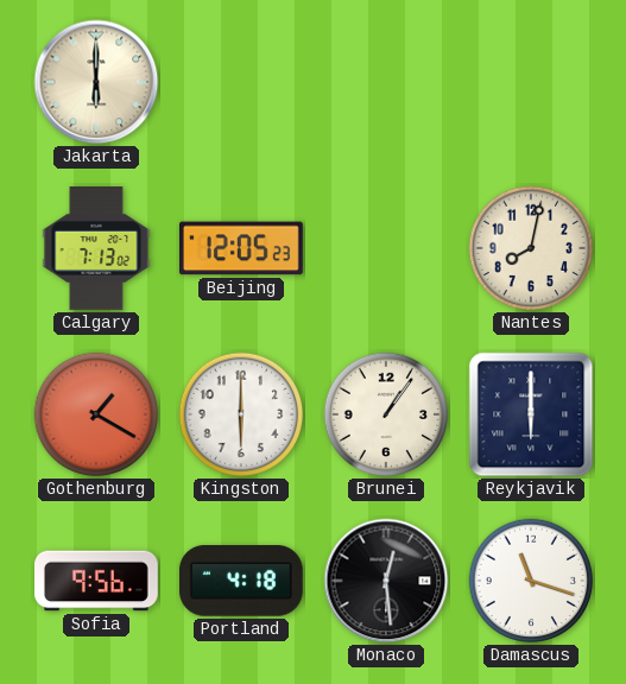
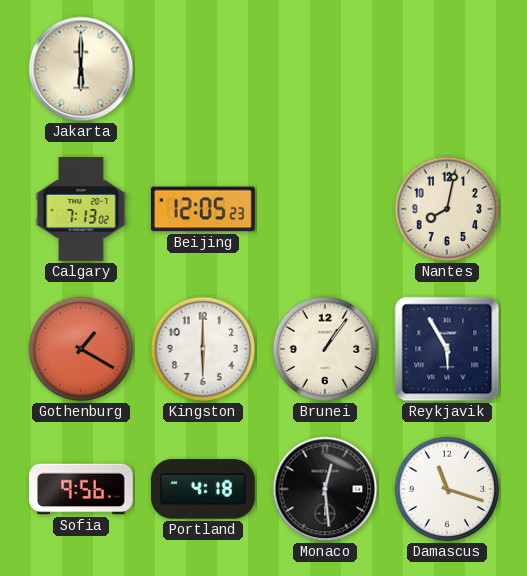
Reykjavik: 6:00 -> 5:55
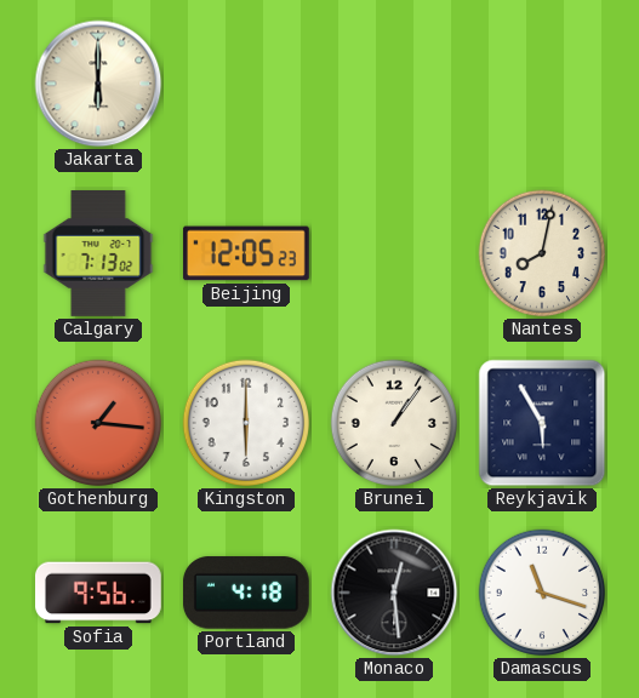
Gothenburg: 1:20 -> 1:16
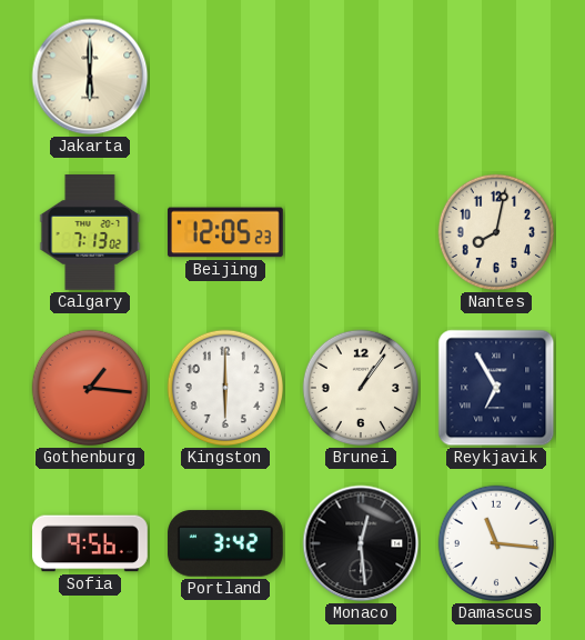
Reykjavik: 5:55 -> 6:55
Portland: 4:18 -> 3:42
Damascus: 11:18 -> 11:16
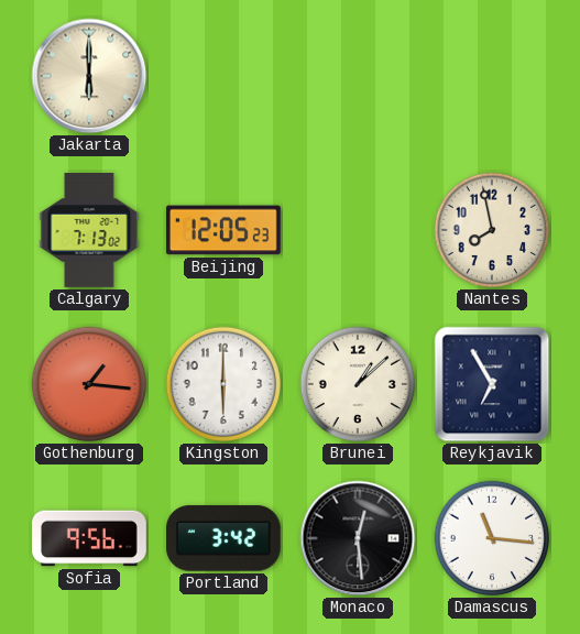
Nantes: 8:02 -> 7:58
Brunei: 1:06 -> 1:08
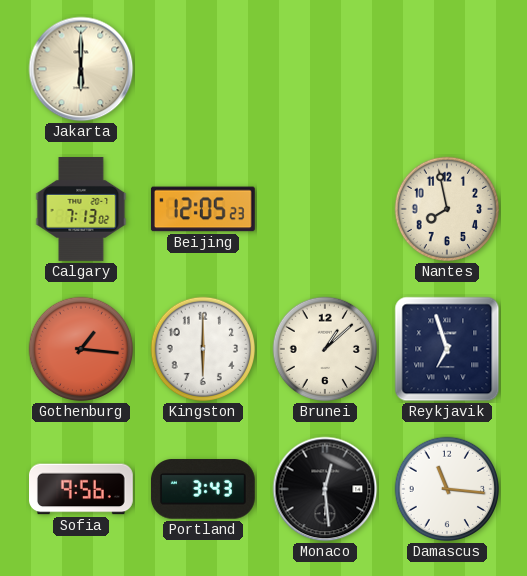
Reykjavik: 6:55 -> 6:57
Portland: 3:42 -> 3:43
